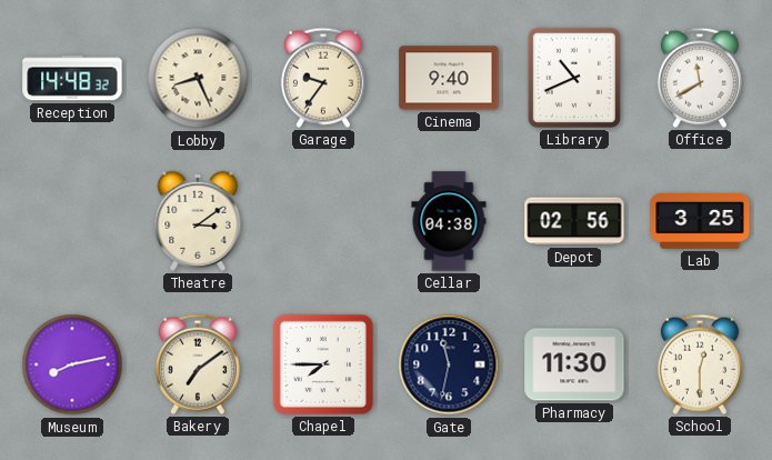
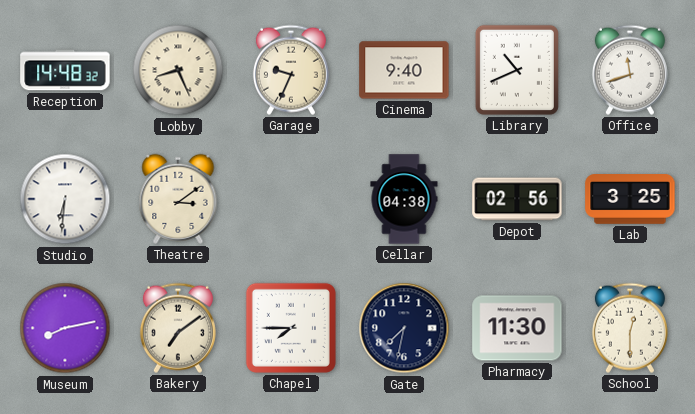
Garage: 9:36 -> 9:34
Office: 11:40 -> 11:42
Studio: none -> 6:31
Gate: 11:32 -> 7:32
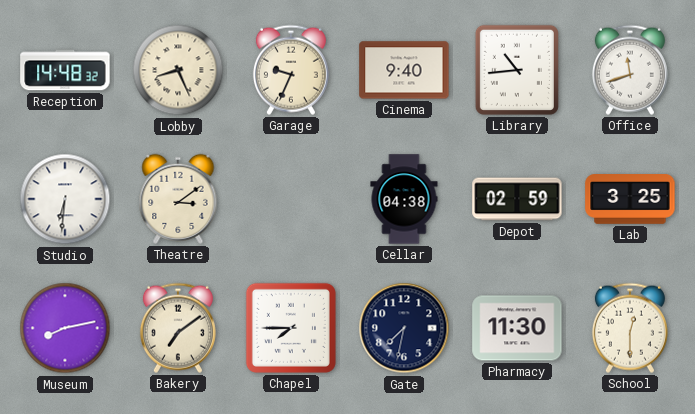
Library: 10:41 -> 10:44
Depot: 02:56 -> 02:59
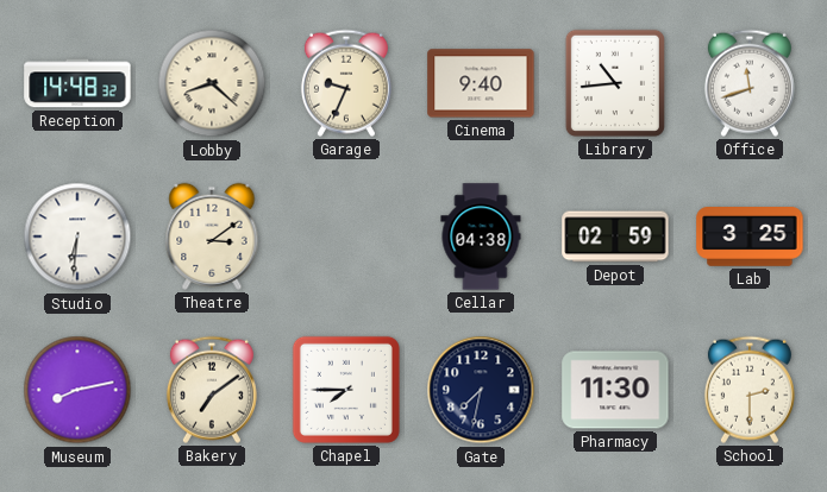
Lobby: 8:26 -> 8:22
School: 12:30 -> 2:30
